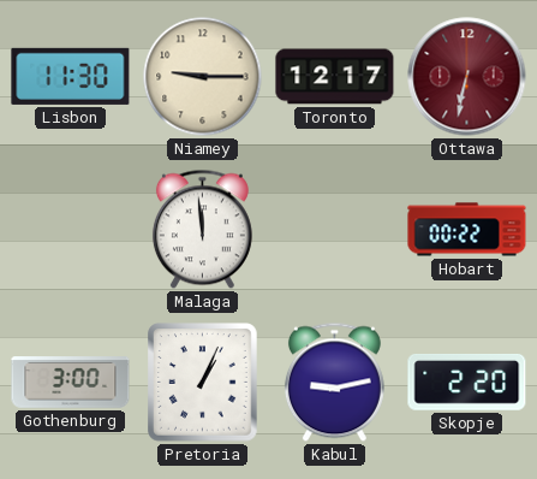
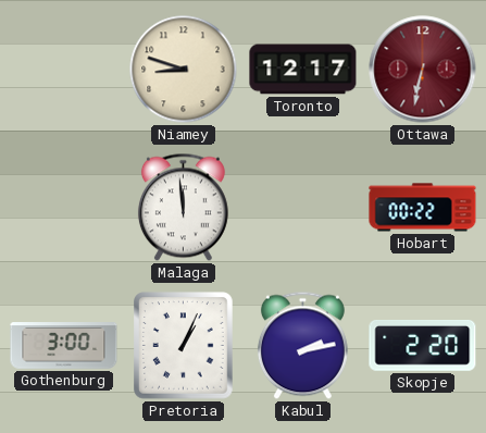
Lisbon: 11:30 -> none
Niamey: 9:15 -> 8:48
Kabul: 9:13 -> 2:13
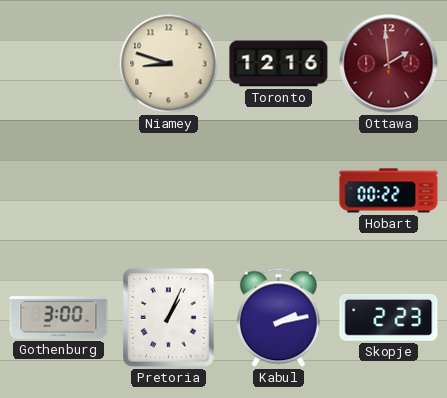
Toronto: 12:17 -> 12:16
Ottawa: 6:32 -> 1:59
Malaga: 11:59 -> none
Skopje: 2:20 -> 2:23
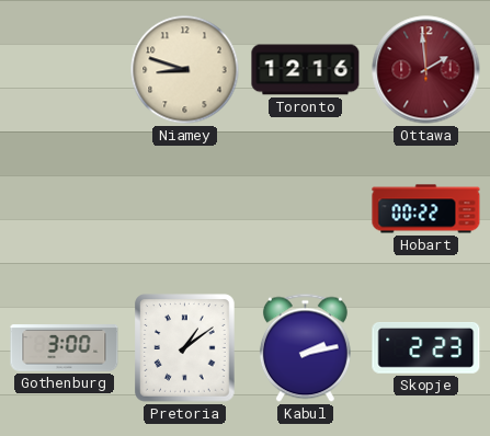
Pretoria: 1:04 -> 1:09
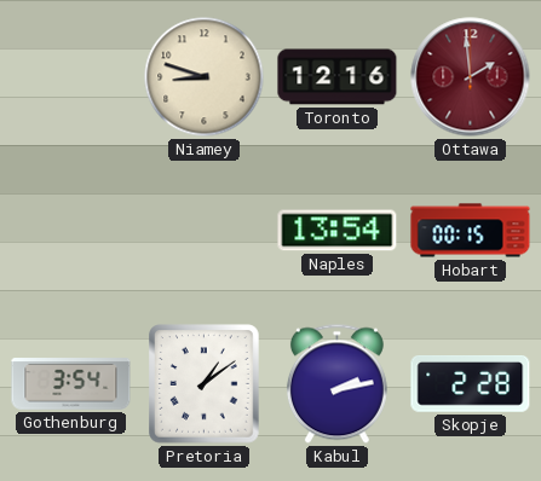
Naples: none -> 13:54
Hobart: 00:22 -> 00:15
Gothenburg: 3:00 -> 3:54
Skopje: 2:23 -> 2:28
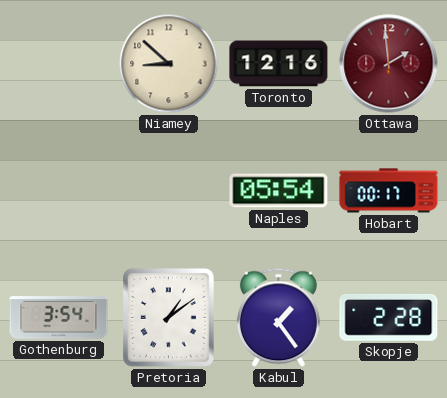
Niamey: 8:48 -> 8:52
Naples: 13:54 -> 05:54
Hobart: 00:15 -> 00:17
Kabul: 2:13 -> 1:24
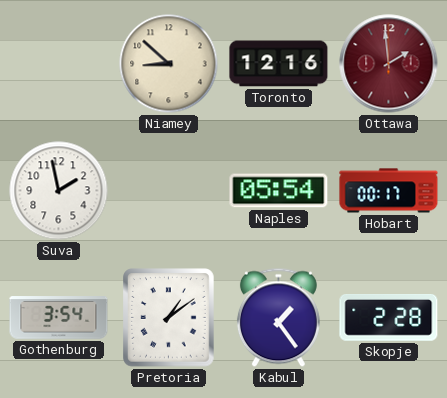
Suva: none -> 1:58
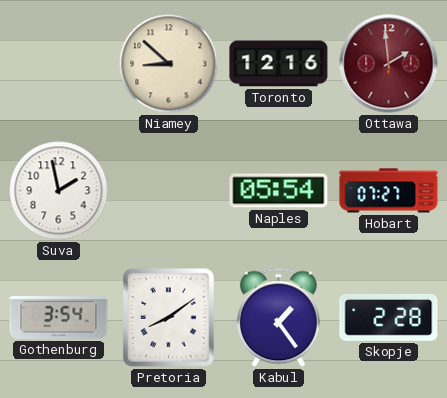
Hobart: 00:17 -> 07:27
Pretoria: 1:09 -> 8:09
